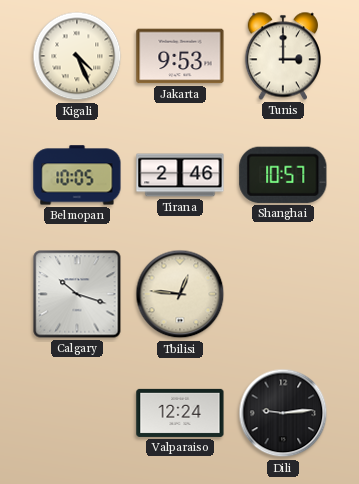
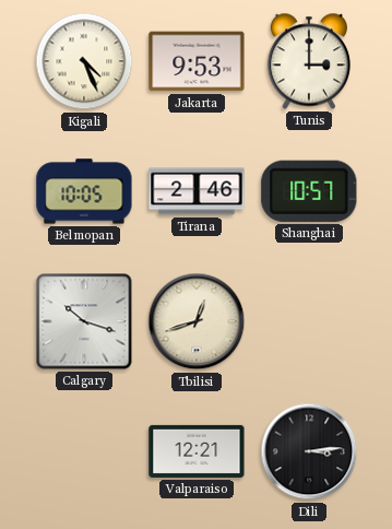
Tbilisi: 12:46 -> 12:42
Valparaiso: 12:24 -> 12:21
Dili: 9:14 -> 3:14
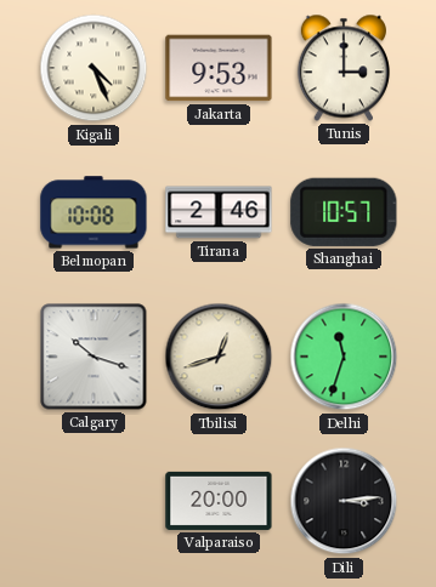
Belmopan: 10:05 -> 10:08
Delhi: none -> 11:33
Valparaiso: 12:21 -> 20:00
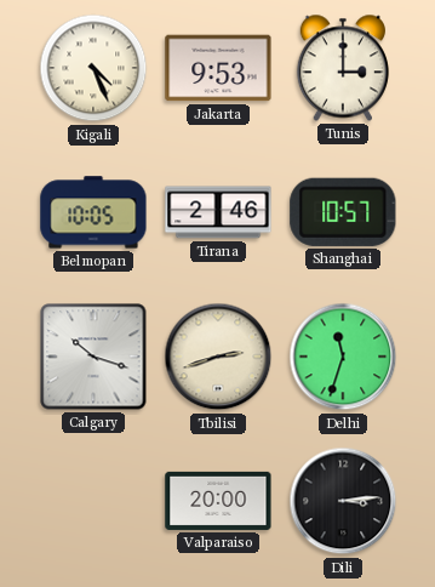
Belmopan: 10:08 -> 10:05
Tbilisi: 12:42 -> 2:42
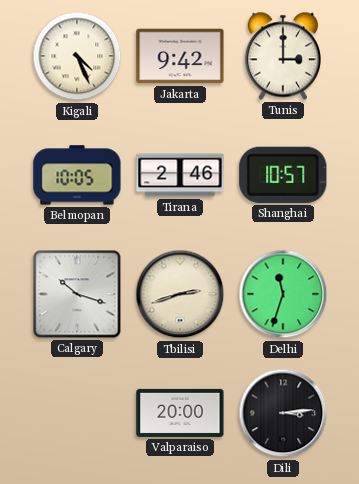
Jakarta: 9:53 -> 9:42
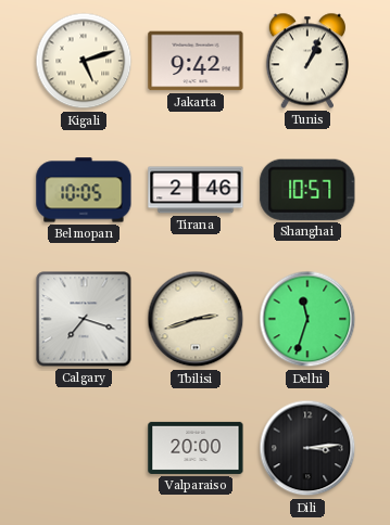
Kigali: 4:26 -> 5:12
Tunis: 3:00 -> 1:04
Calgary: 10:18 -> 7:18
